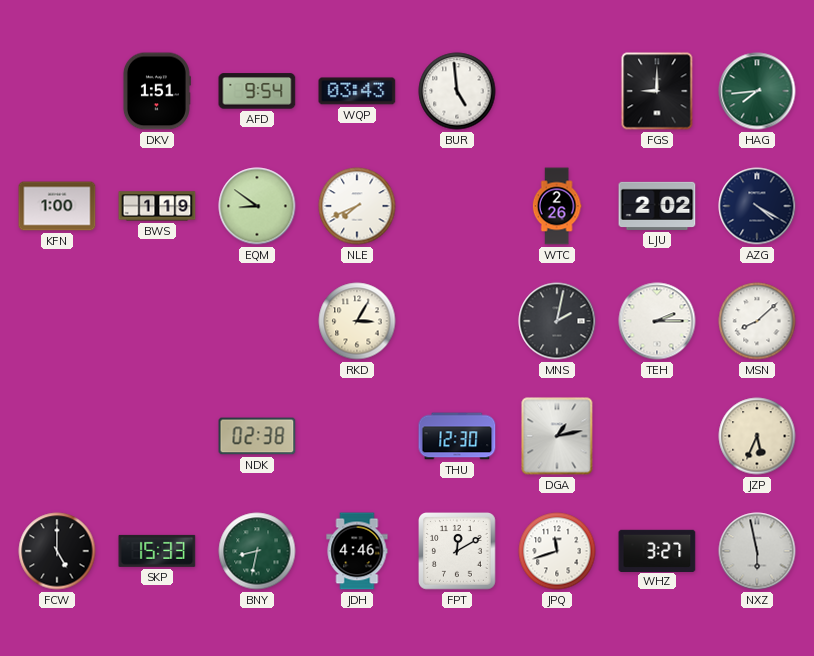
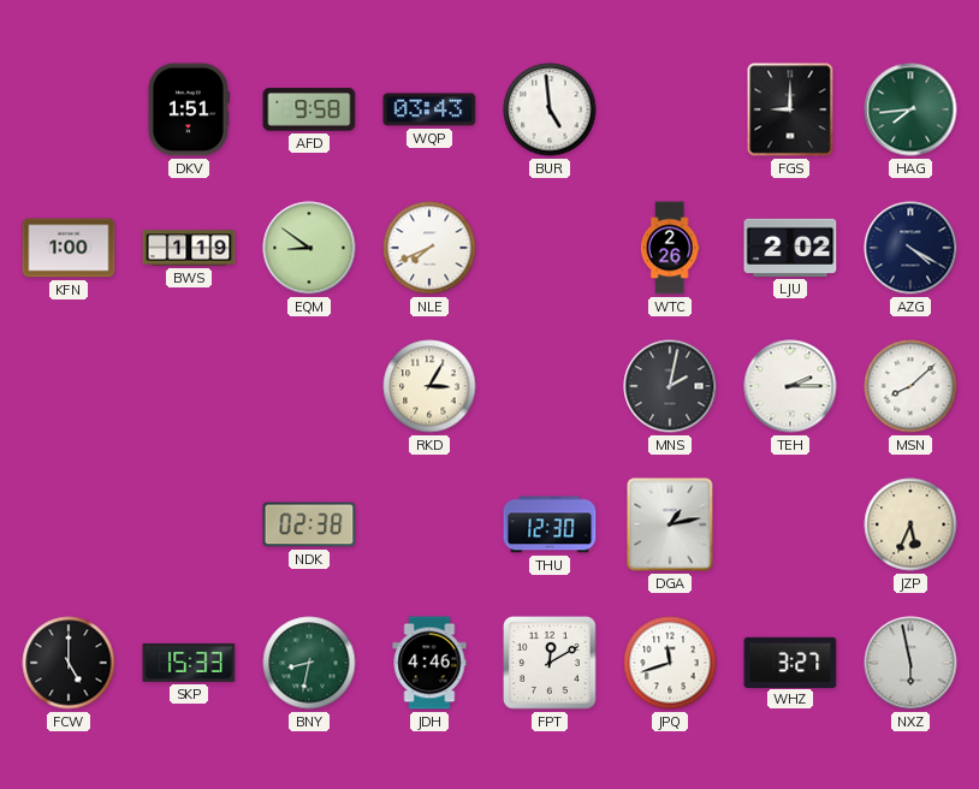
AFD: 9:54 -> 9:58
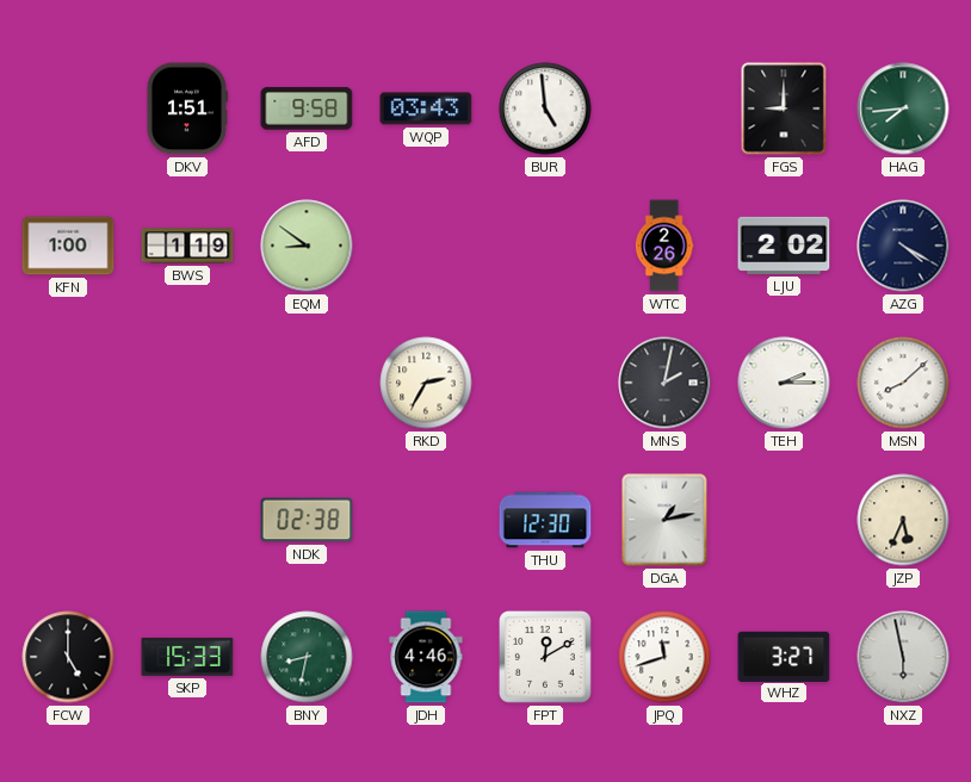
NLE: 7:41 -> none
RKD: 3:05 -> 2:35
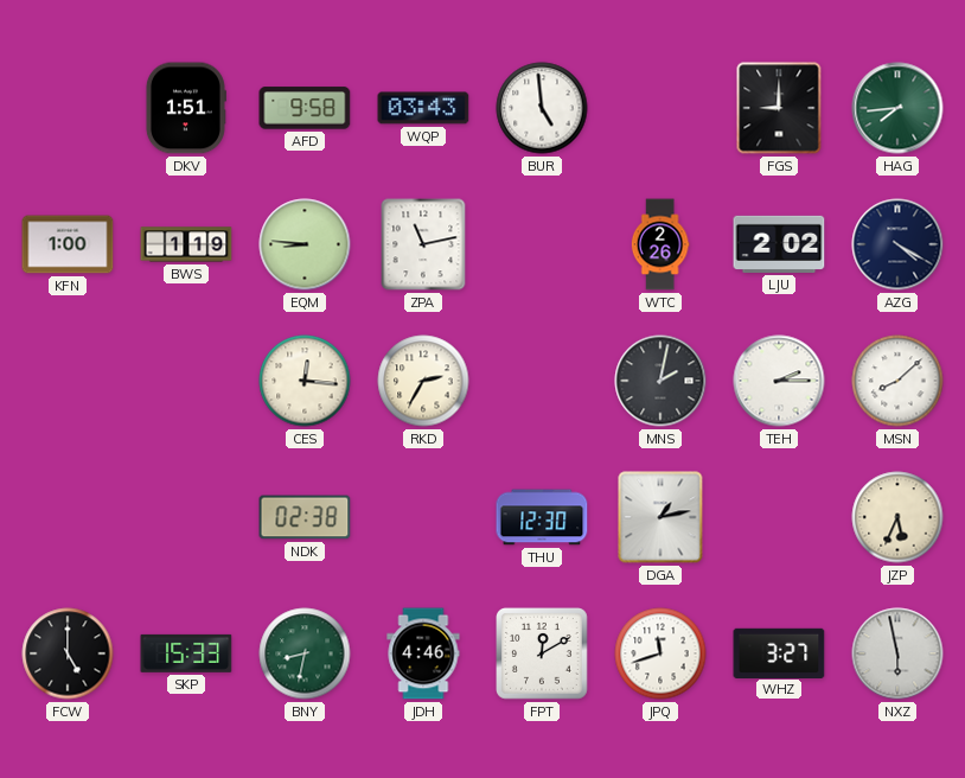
EQM: 8:51 -> 8:46
ZPA: none -> 11:13
CES: none -> 12:16
